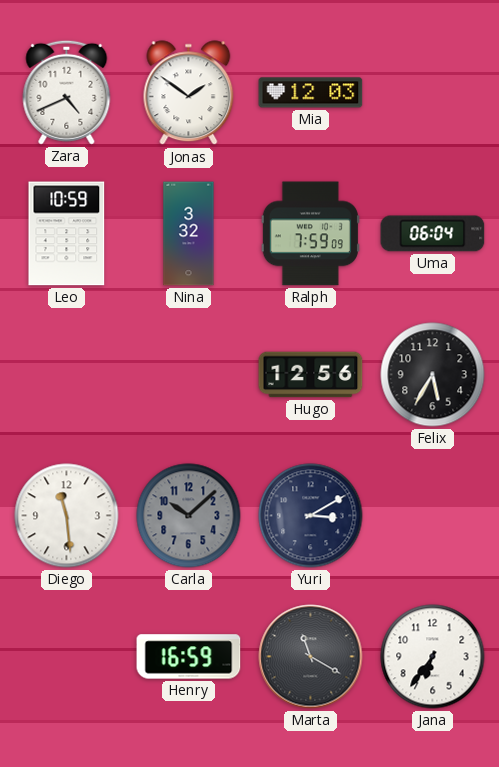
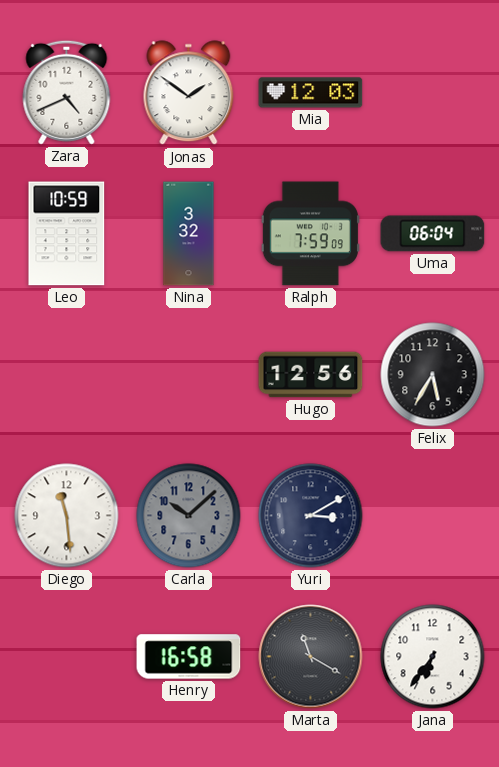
Henry: 16:59 -> 16:58
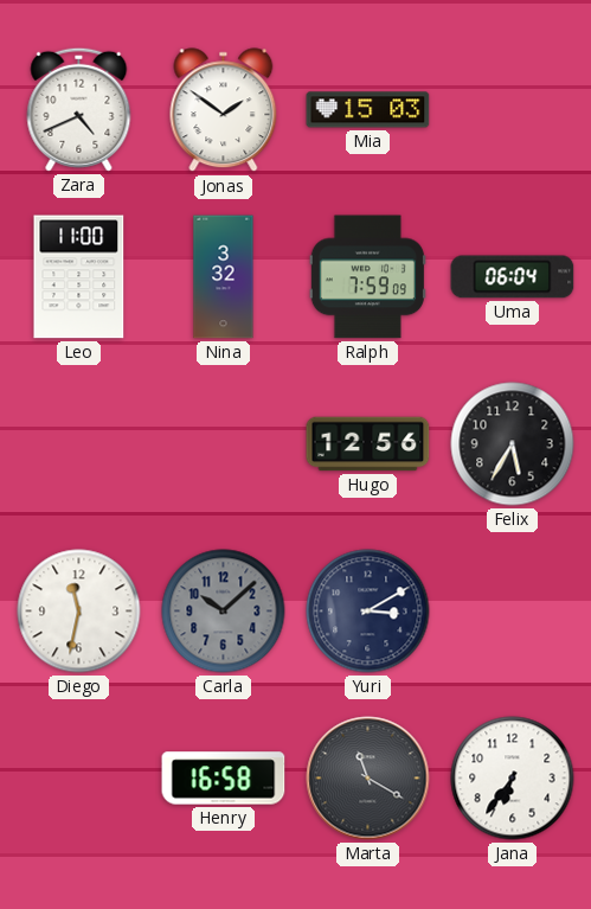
Mia: 12:03 -> 15:03
Leo: 10:59 -> 11:00
Diego: 11:29 -> 11:32
